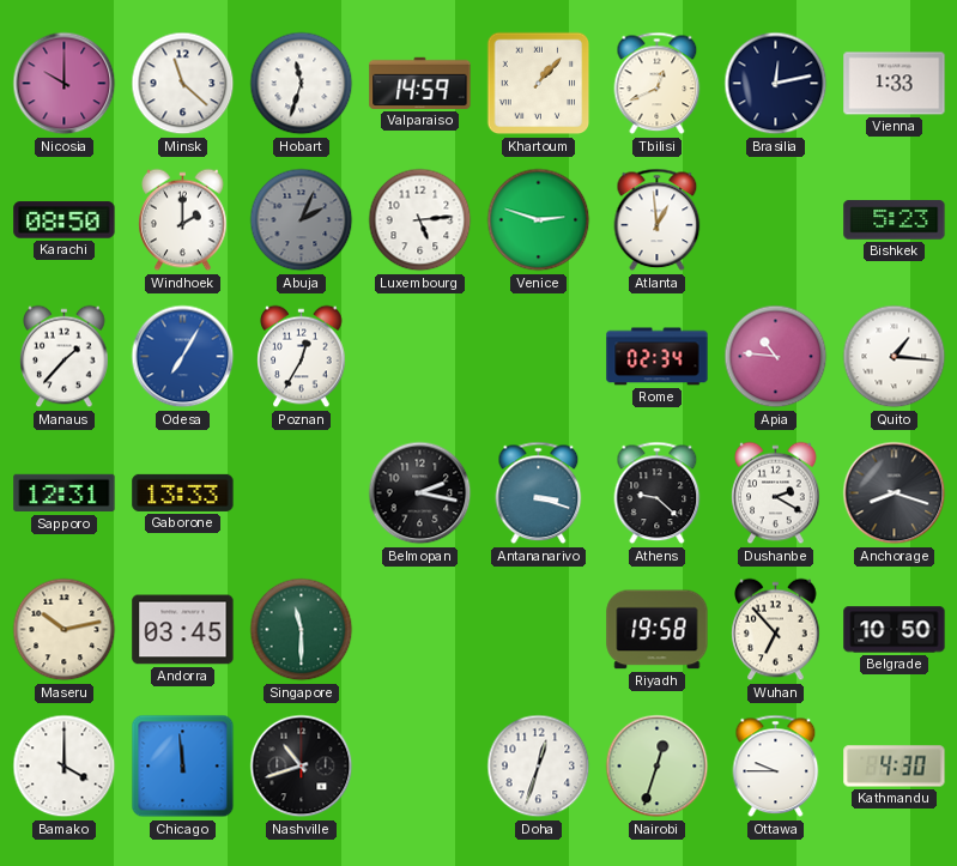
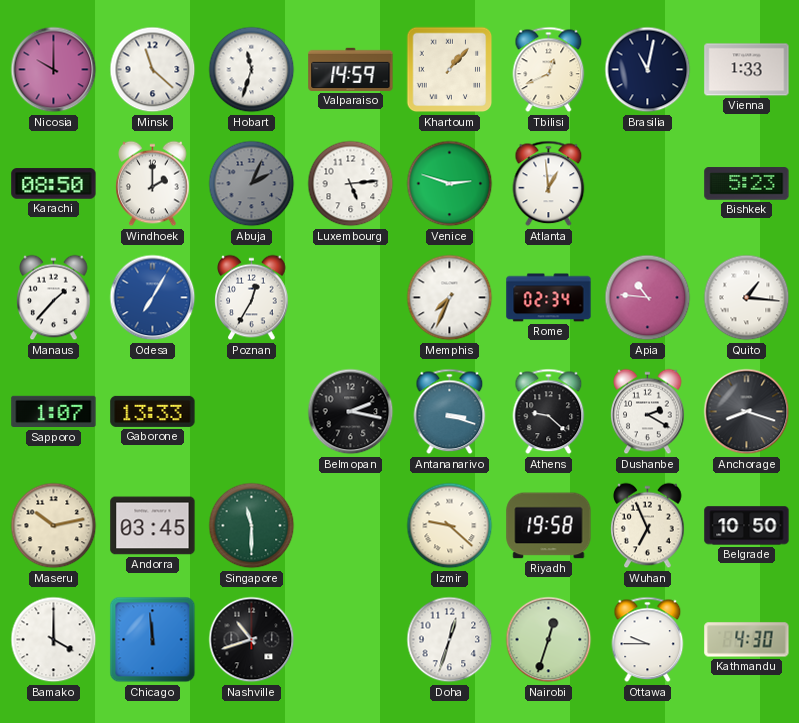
Brasilia: 12:13 -> 11:02
Memphis: none -> 7:34
Sapporo: 12:31 -> 1:07
Izmir: none -> 9:22
Wuhan: 6:53 -> 6:56
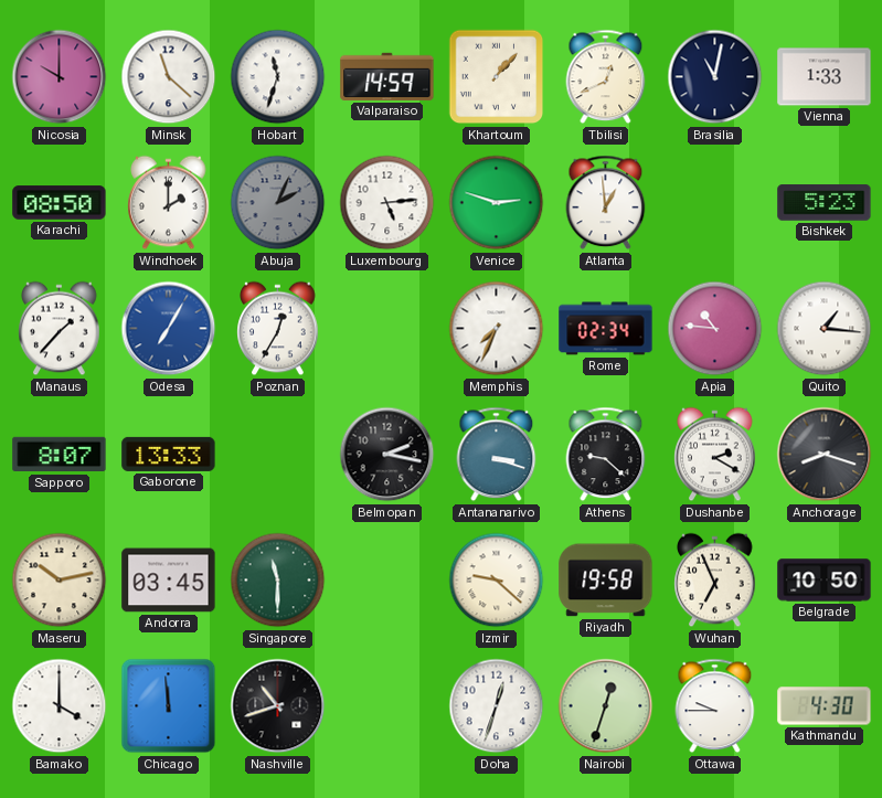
Sapporo: 1:07 -> 8:07
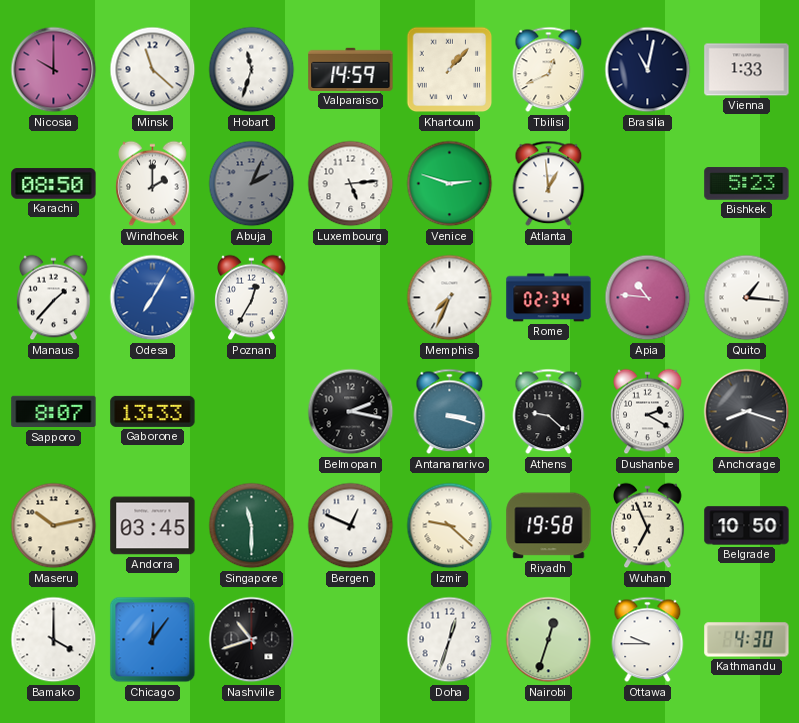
Bergen: none -> 12:49
Chicago: 11:59 -> 12:06
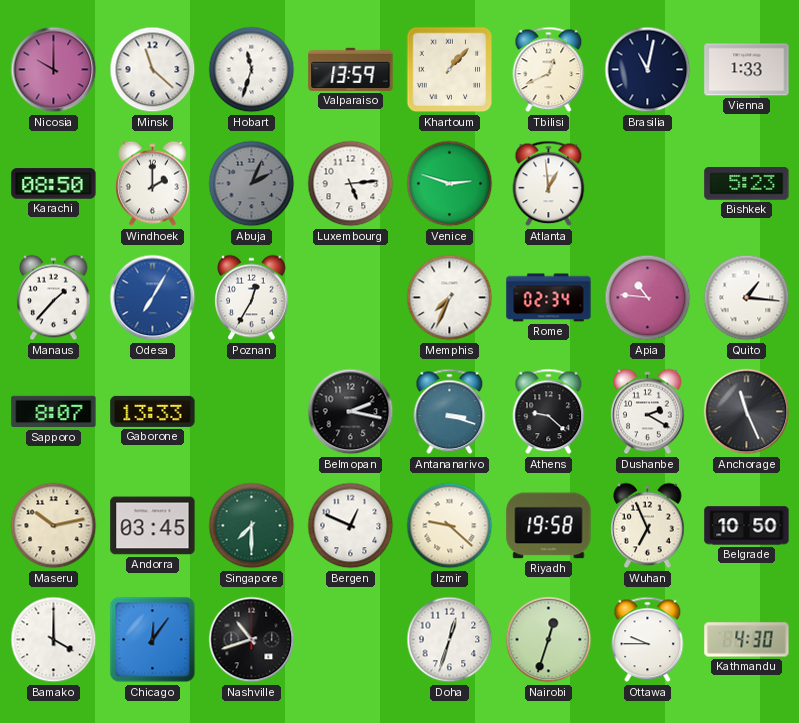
Valparaiso: 14:59 -> 13:59
Anchorage: 8:18 -> 11:26
Singapore: 11:30 -> 7:30
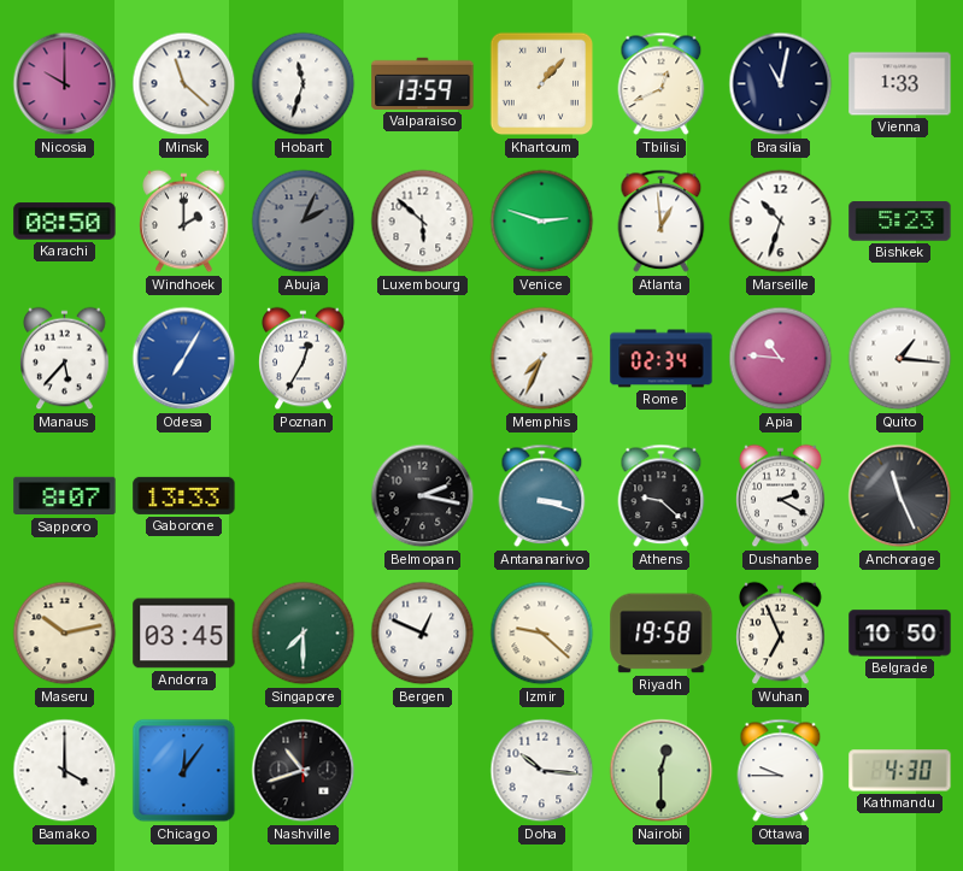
Luxembourg: 5:14 -> 5:52
Marseille: none -> 10:33
Manaus: 1:37 -> 5:37
Doha: 12:33 -> 10:16
Nairobi: 12:33 -> 12:30
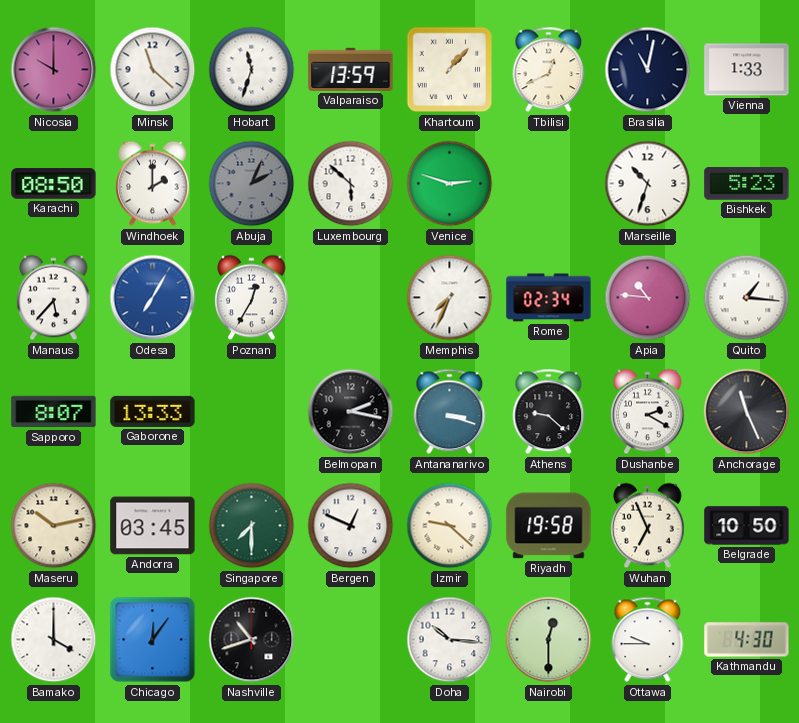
Atlanta: 12:59 -> none
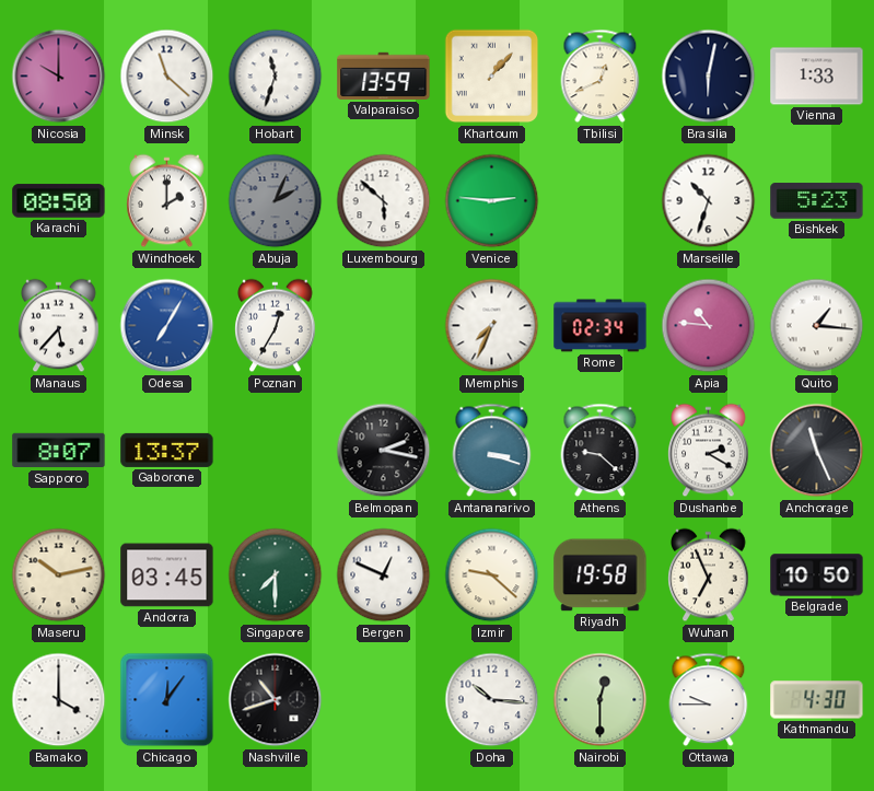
Brasilia: 11:02 -> 6:02
Venice: 2:48 -> 2:46
Gaborone: 13:33 -> 13:37
